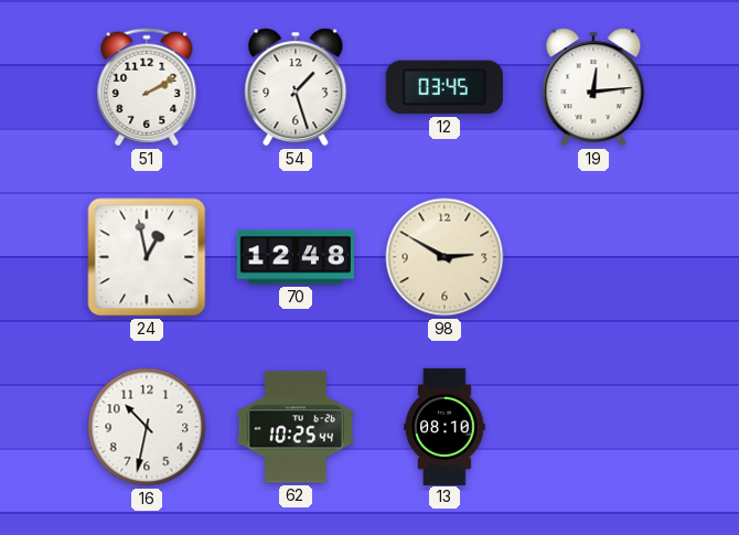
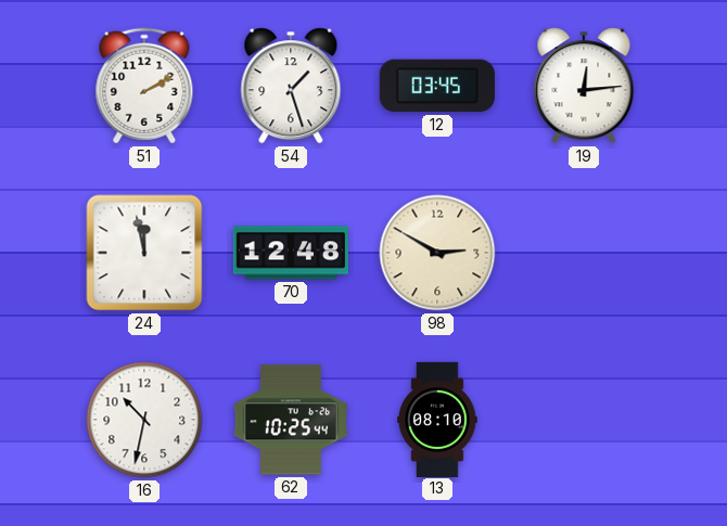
24: 12:58 -> 11:58
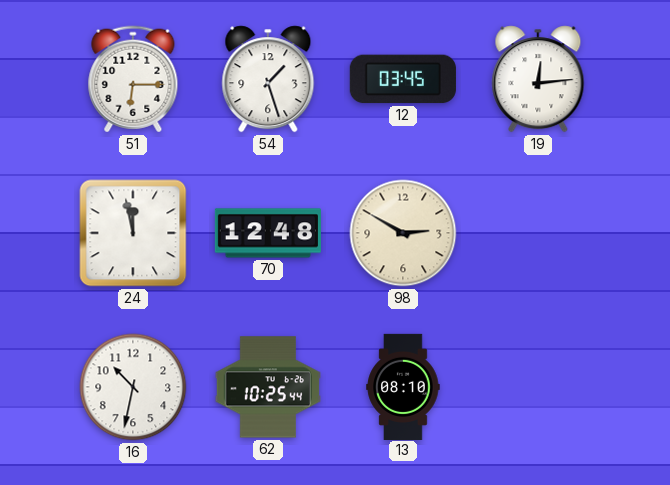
51: 2:10 -> 6:15
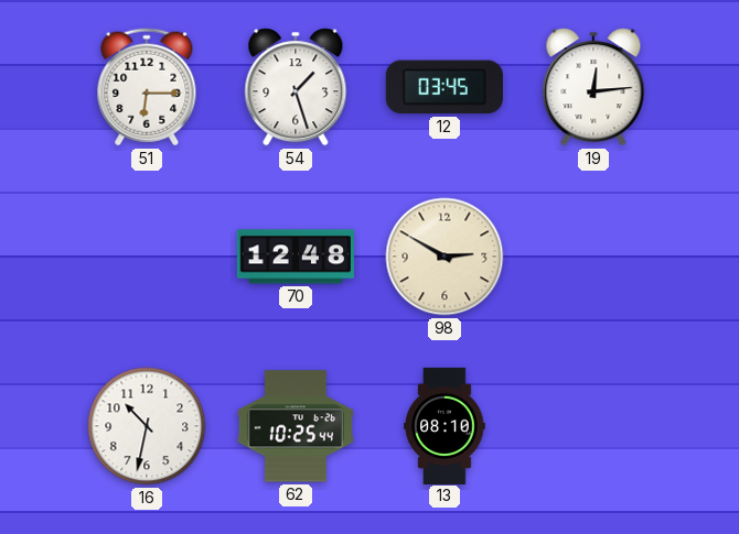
24: 11:58 -> none
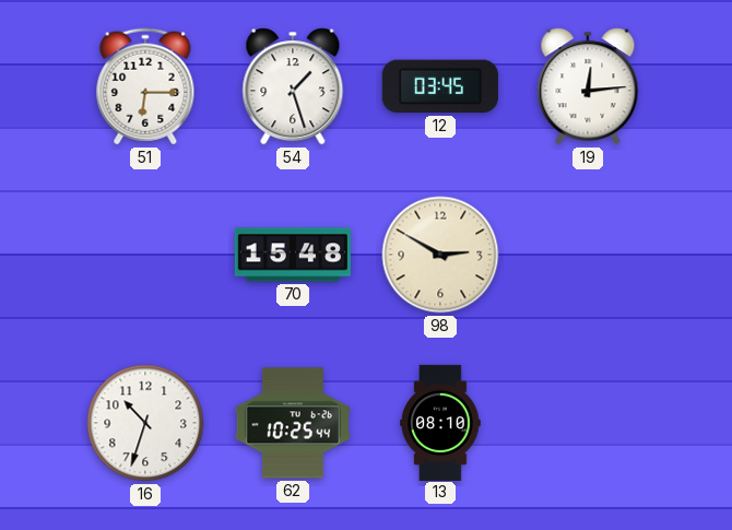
70: 12:48 -> 15:48
16: 10:32 -> 10:33
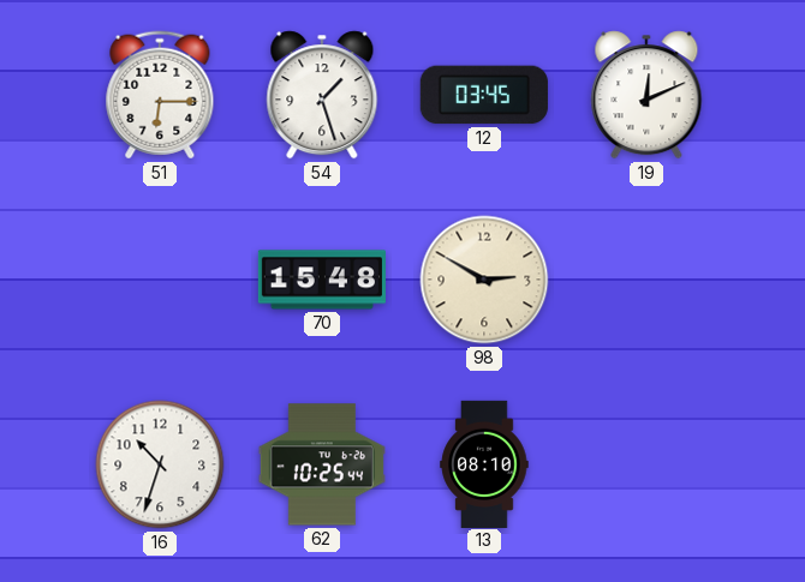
19: 12:14 -> 12:11
